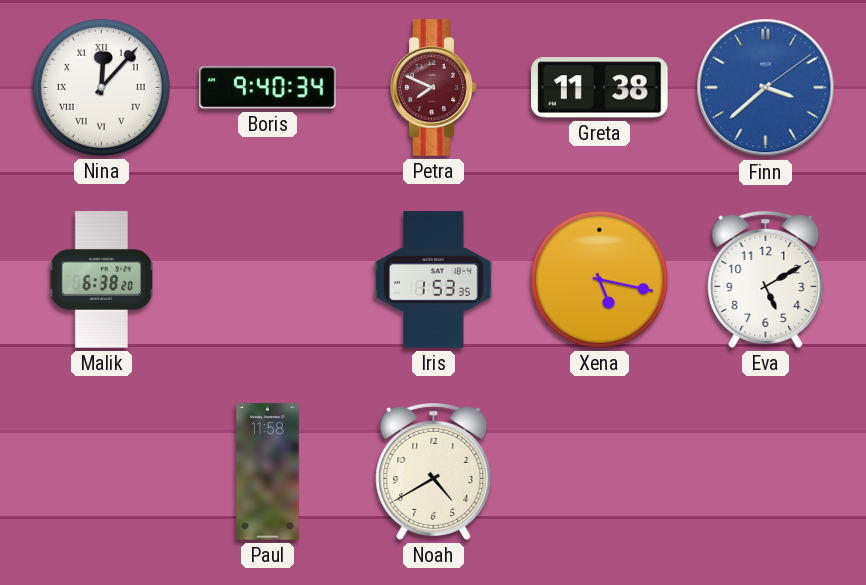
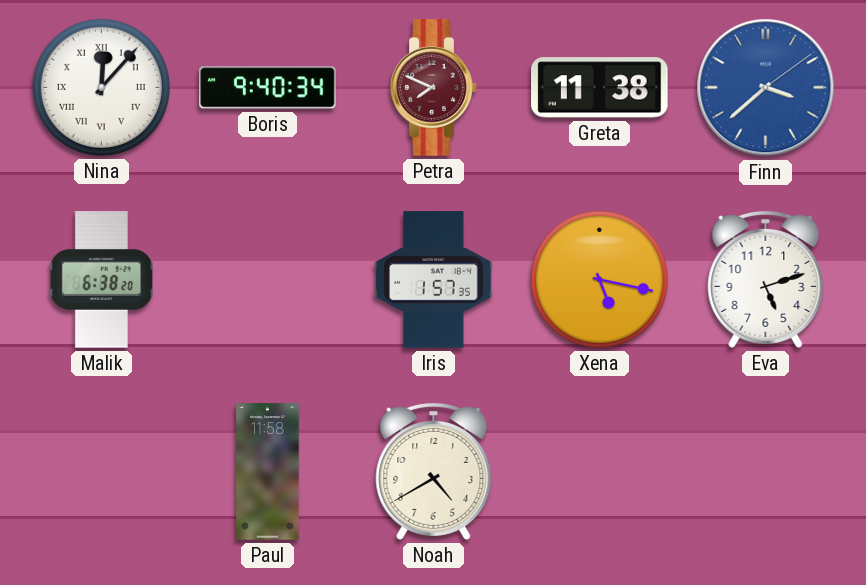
Iris: 1:53 -> 1:57
Eva: 5:10 -> 5:12
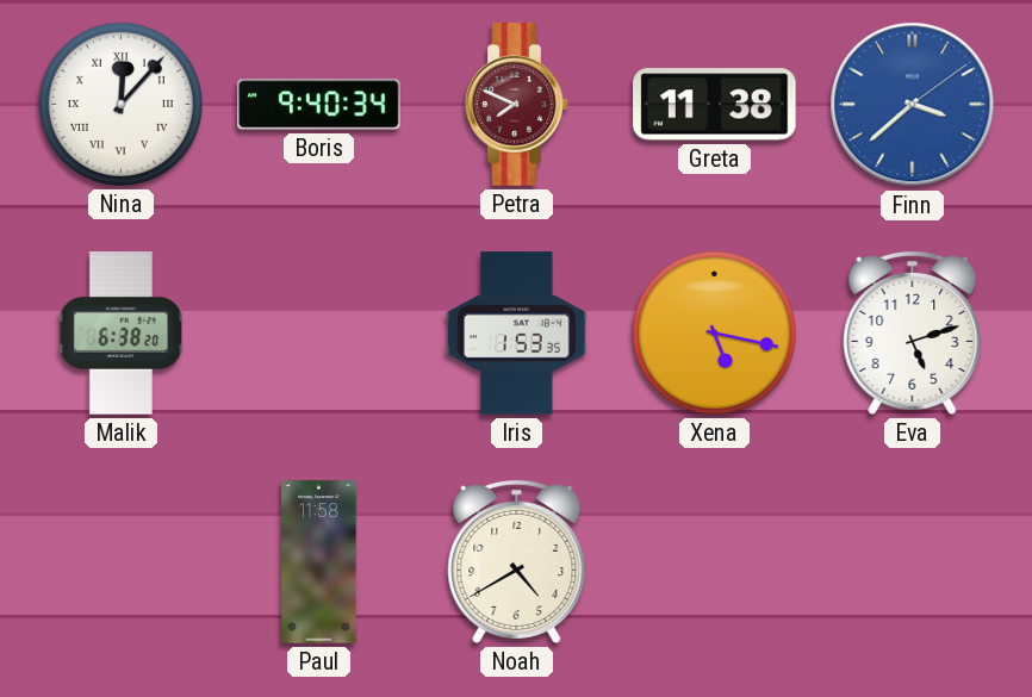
Iris: 1:57 -> 1:53
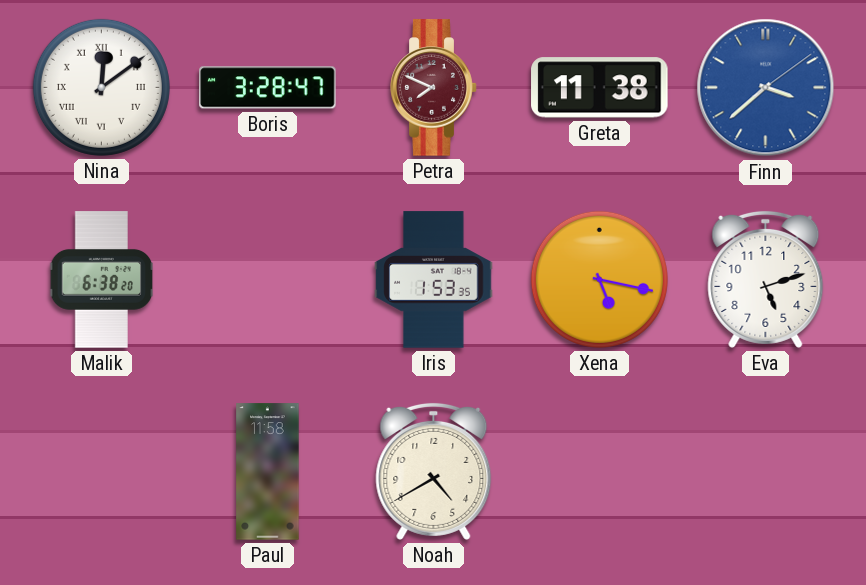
Nina: 12:07 -> 12:09
Boris: 9:40 -> 3:28
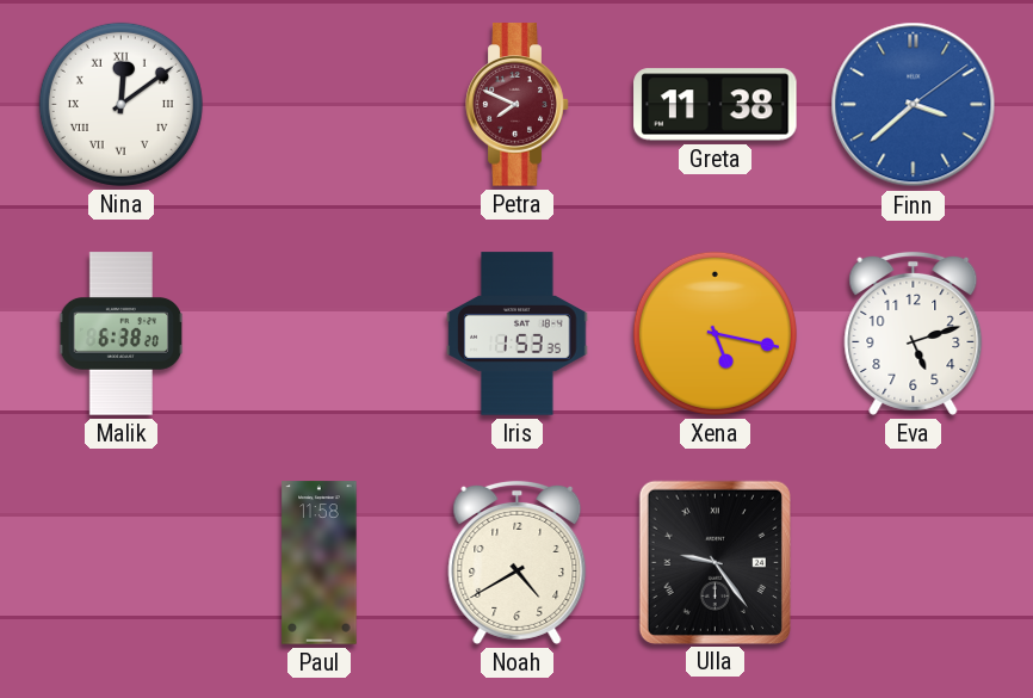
Boris: 3:28 -> none
Ulla: none -> 9:24
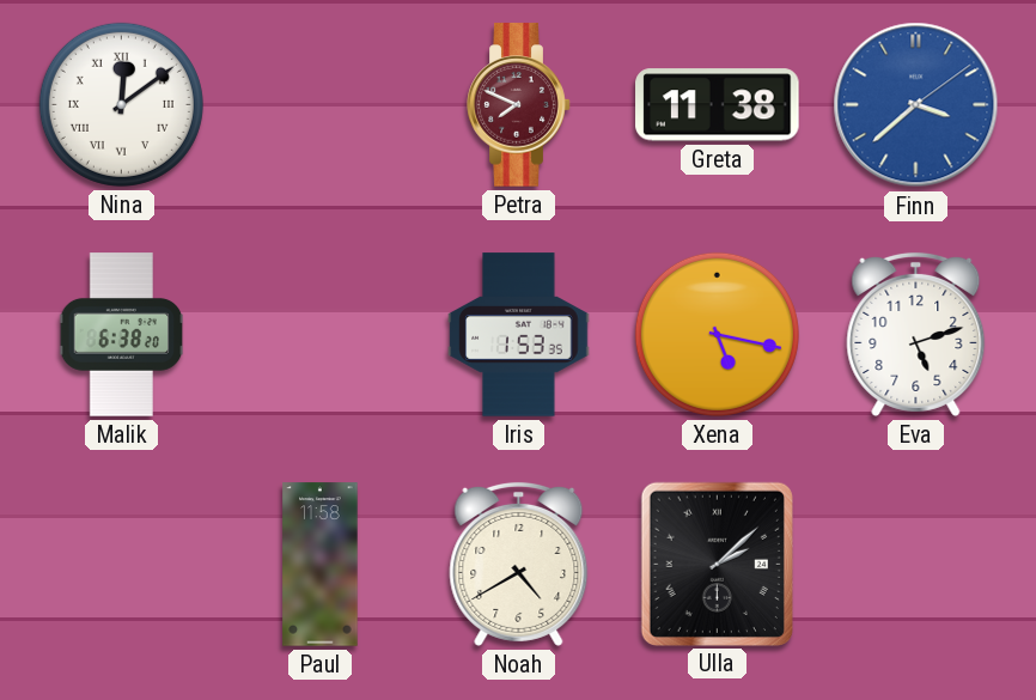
Ulla: 9:24 -> 2:08
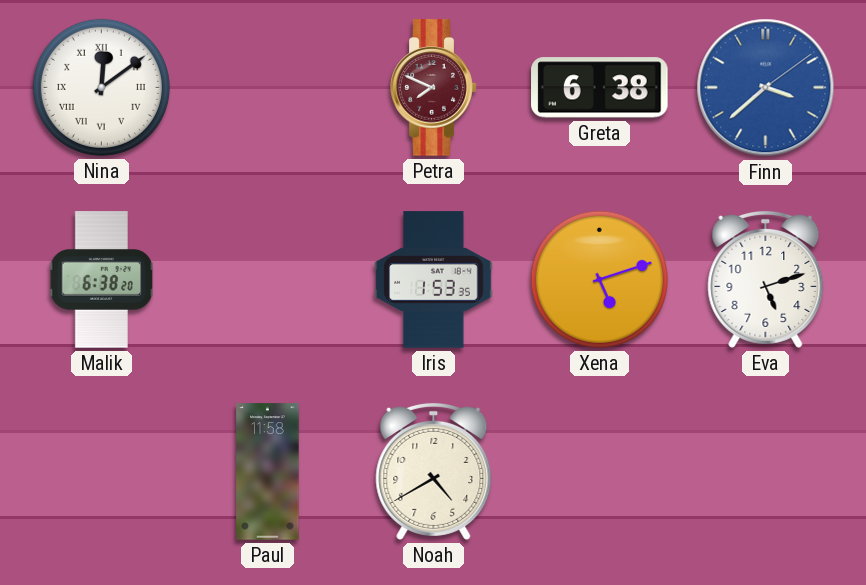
Greta: 11:38 -> 6:38
Xena: 5:17 -> 5:12
Ulla: 2:08 -> none
